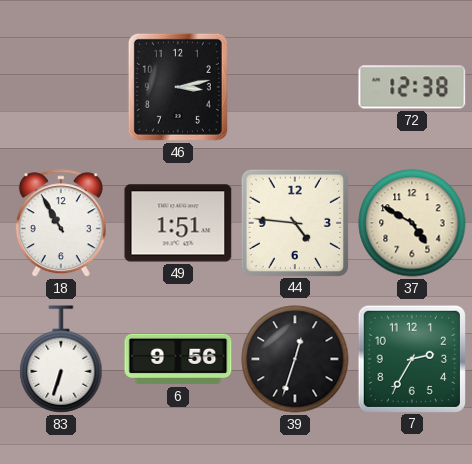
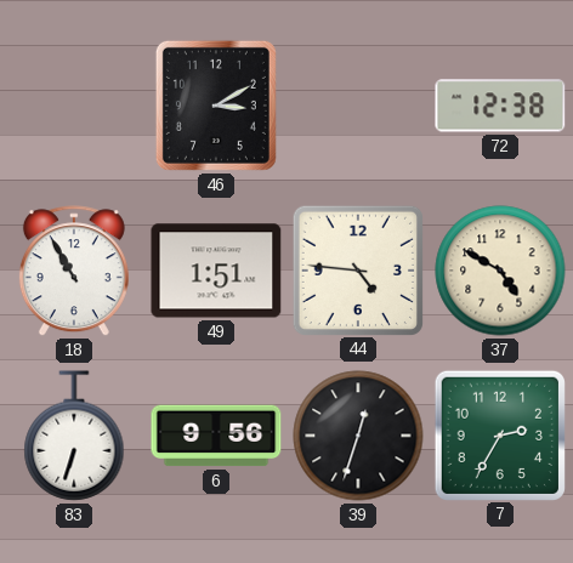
46: 3:13 -> 3:10
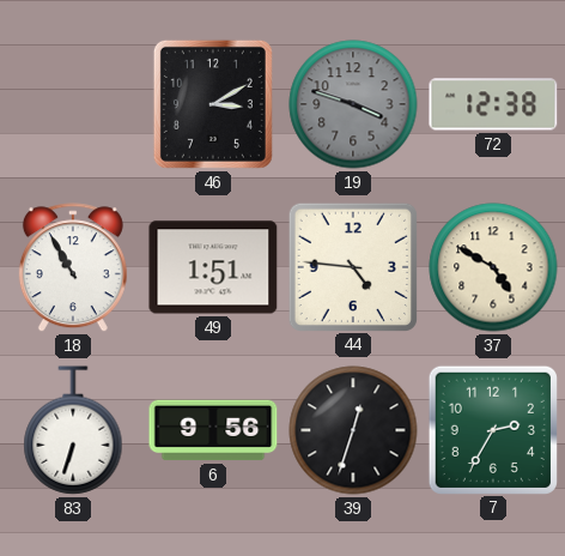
19: none -> 3:48
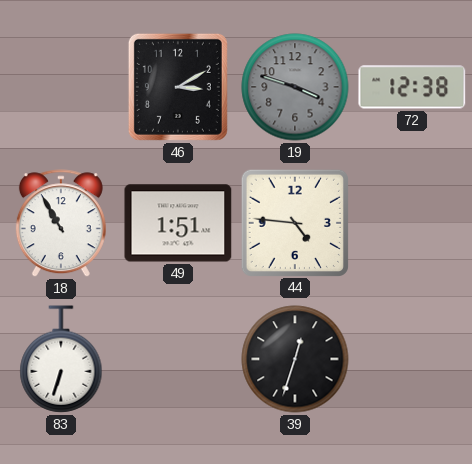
37: 4:50 -> none
6: 9:56 -> none
7: 2:35 -> none
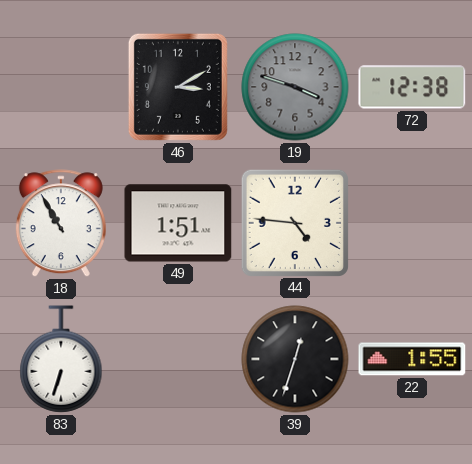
22: none -> 1:55
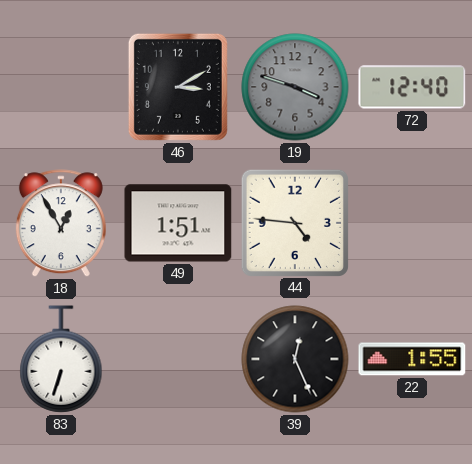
72: 12:38 -> 12:40
18: 10:55 -> 12:55
39: 12:33 -> 12:26
